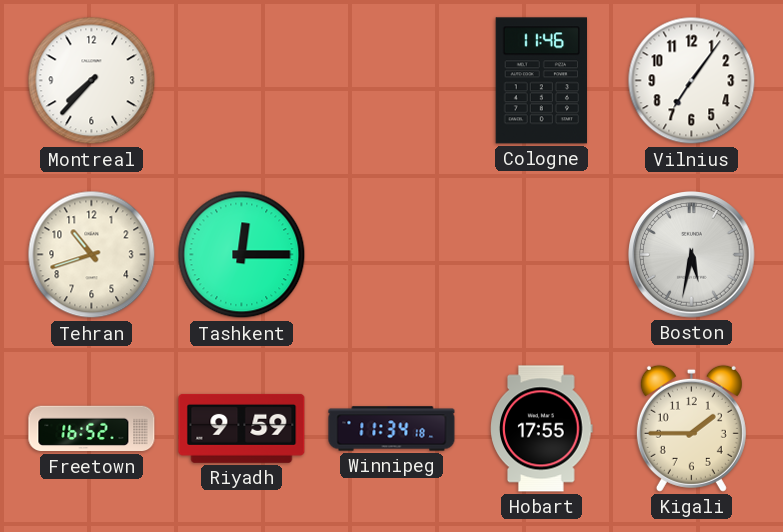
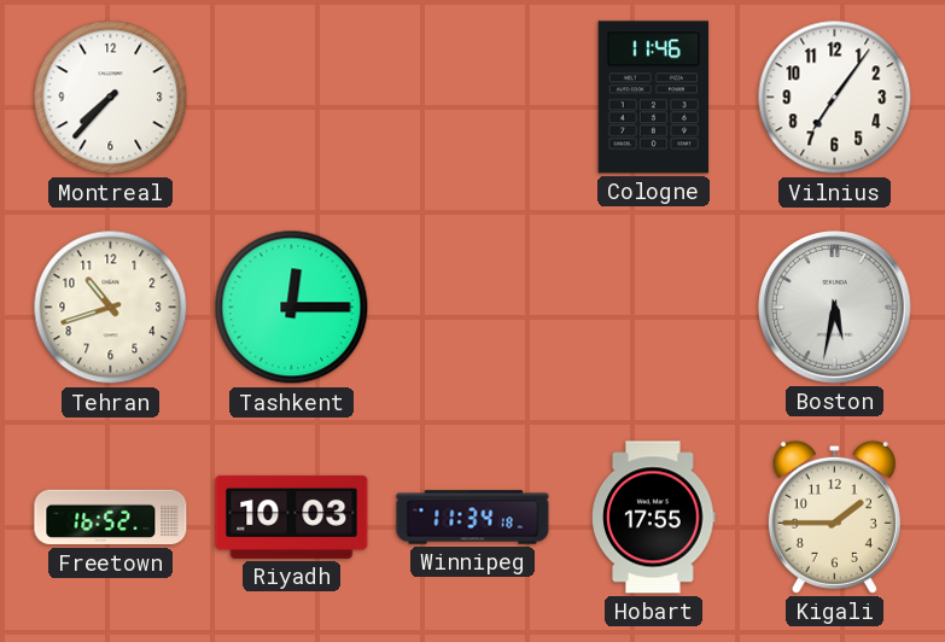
Riyadh: 9:59 -> 10:03
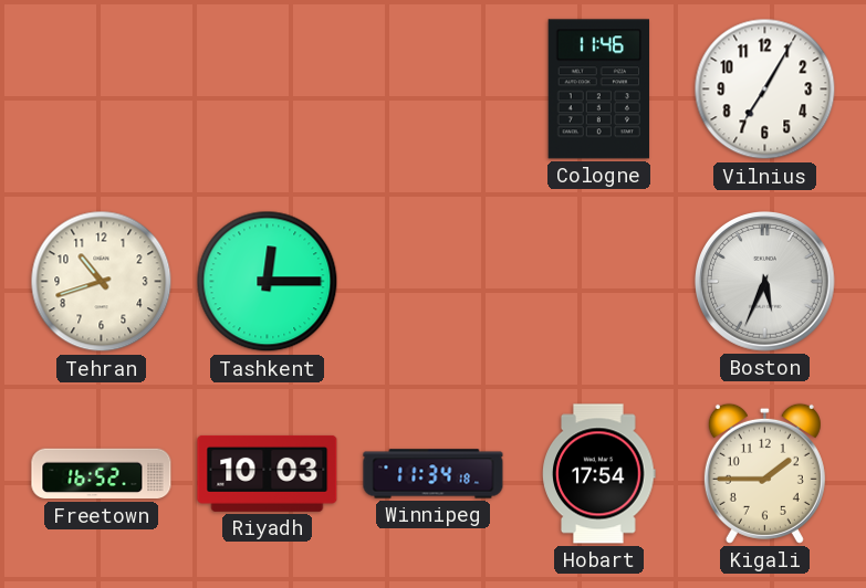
Montreal: 7:37 -> none
Vilnius: 7:06 -> 7:05
Boston: 5:32 -> 5:34
Hobart: 17:55 -> 17:54
